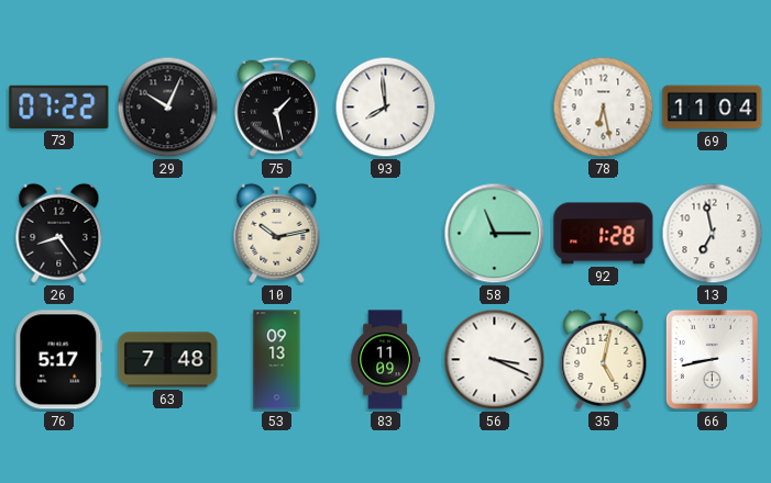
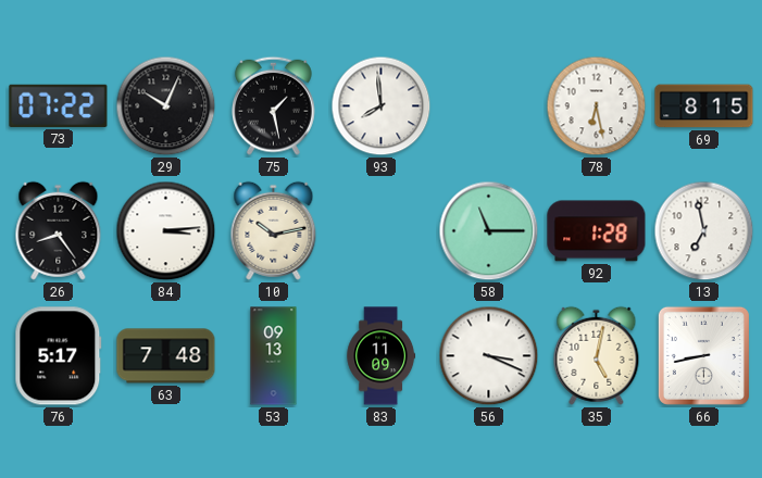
69: 11:04 -> 8:15
84: none -> 3:14
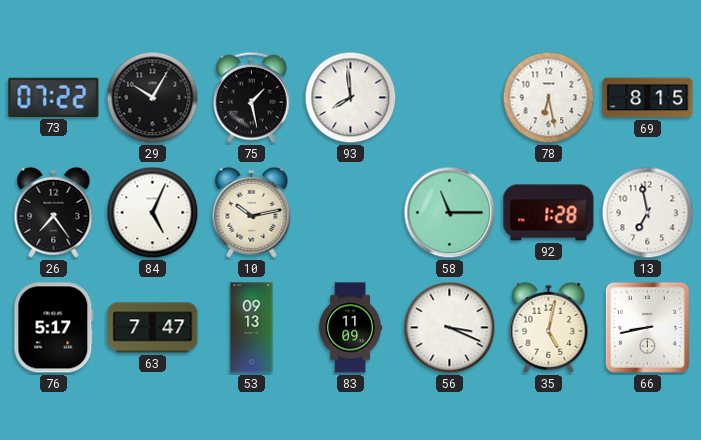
29: 10:04 -> 10:05
26: 8:24 -> 7:24
84: 3:14 -> 5:04
63: 7:48 -> 7:47
